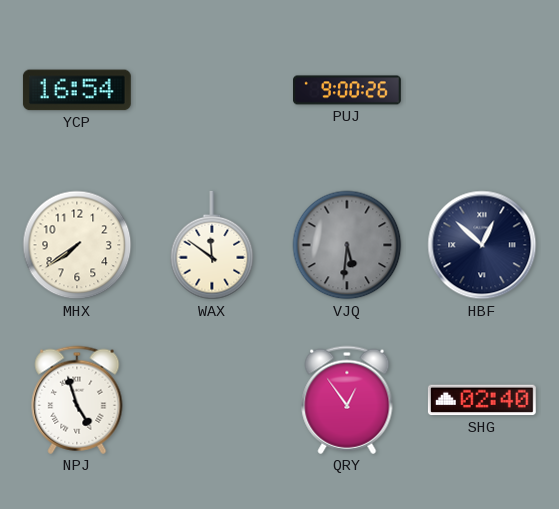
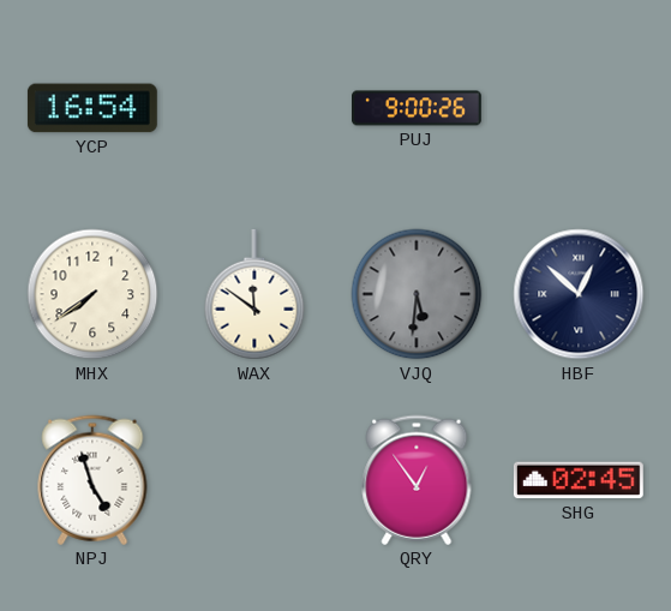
SHG: 02:40 -> 02:45
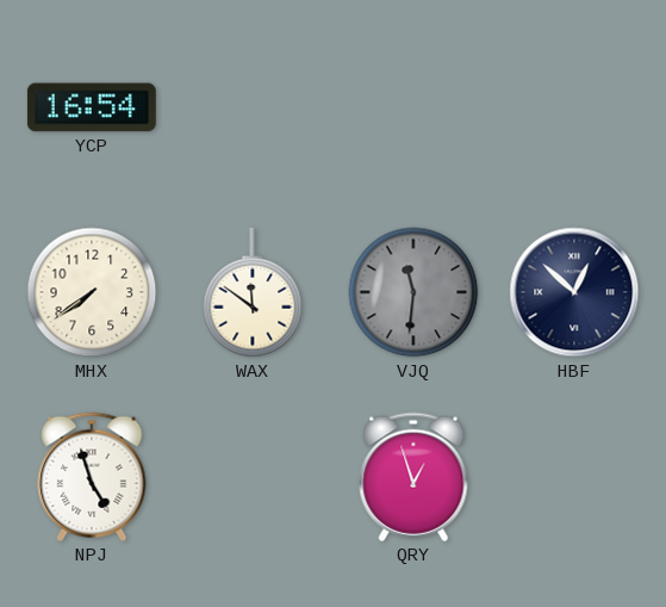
PUJ: 9:00 -> none
VJQ: 5:31 -> 11:31
QRY: 12:54 -> 12:57
SHG: 02:45 -> none
